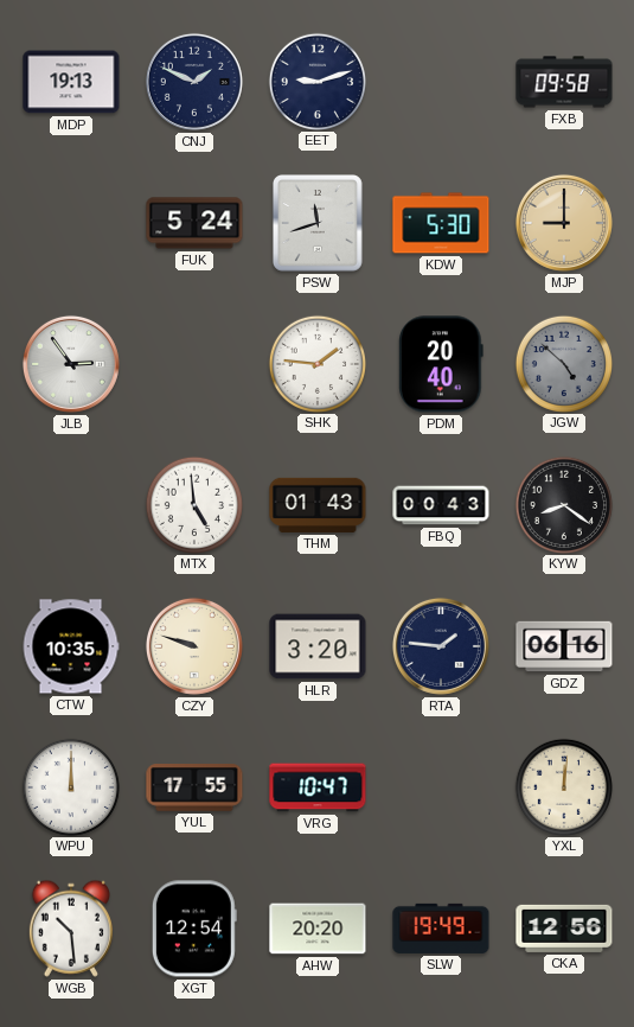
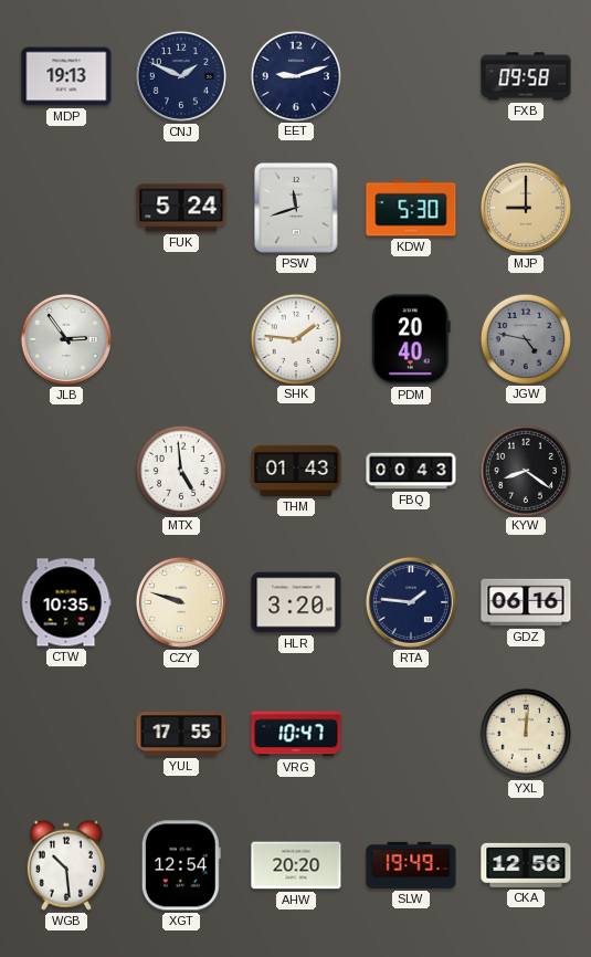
JGW: 4:52 -> 4:47
WPU: 12:00 -> none
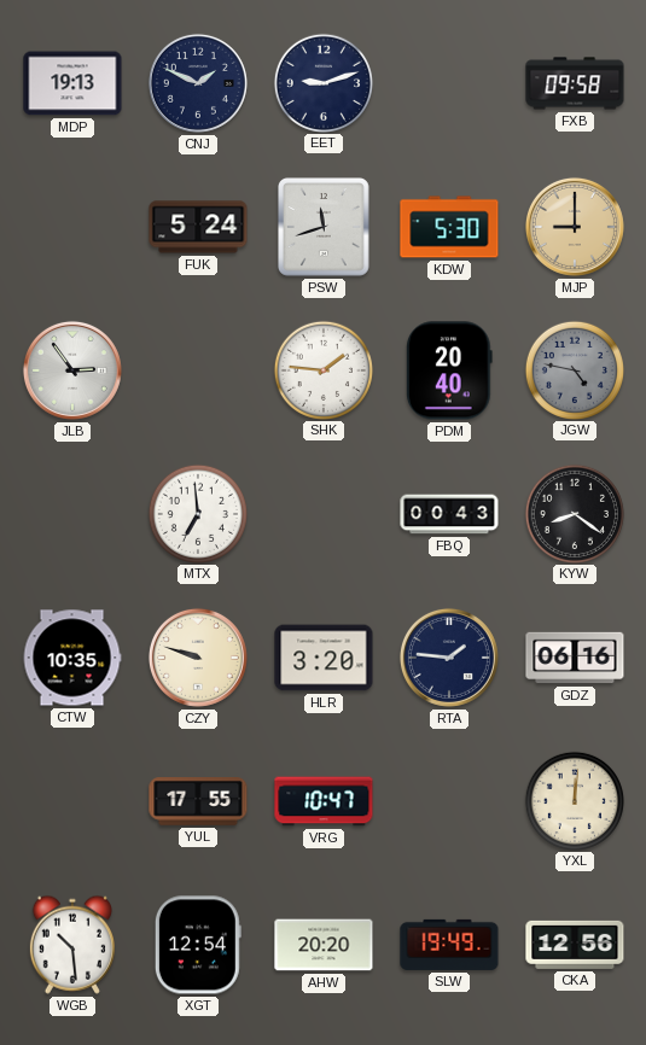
MTX: 4:59 -> 6:59
THM: 01:43 -> none
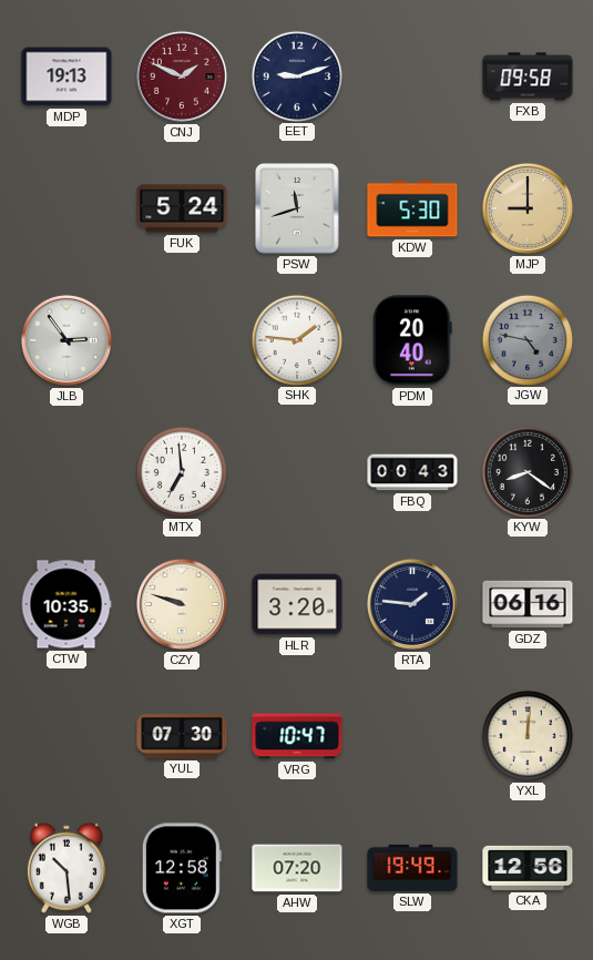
CNJ dial: navy -> burgundy
YUL: 17:55 -> 07:30
XGT: 12:54 -> 12:58
AHW: 20:20 -> 07:20
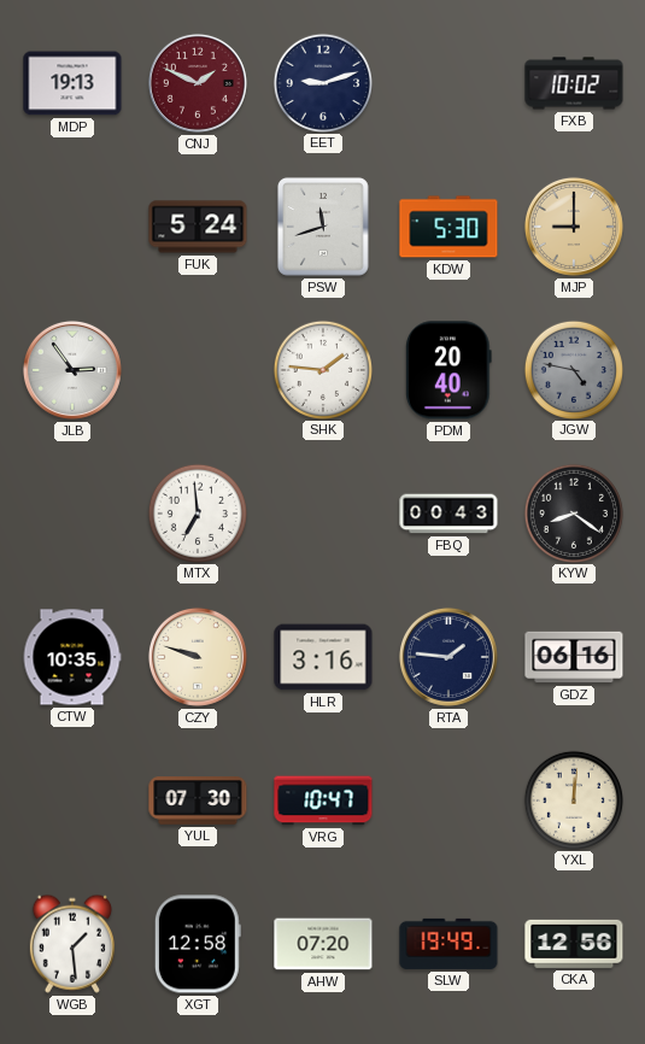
FXB: 09:58 -> 10:02
HLR: 3:20 -> 3:16
WGB: 10:29 -> 1:29
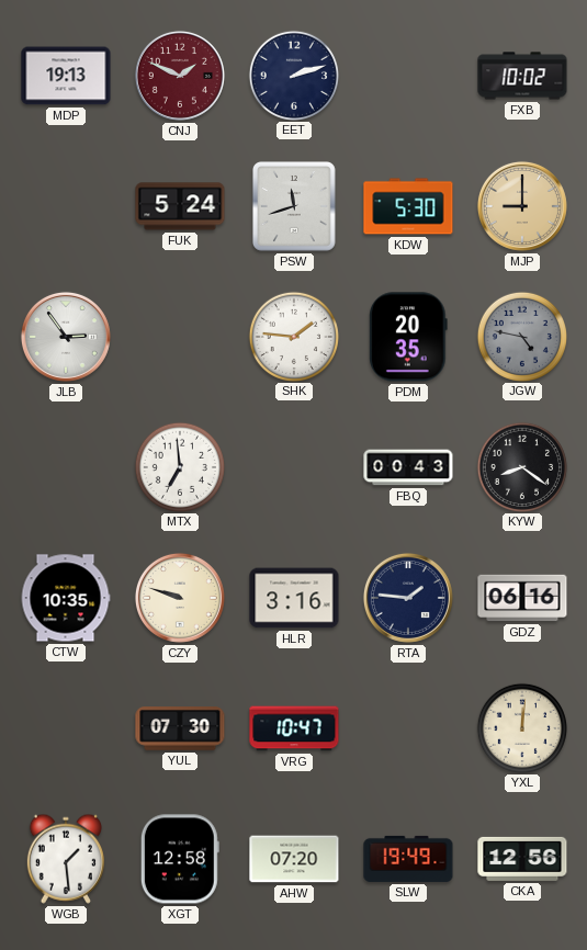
EET: 9:12 -> 2:12
PDM: 20:40 -> 20:35
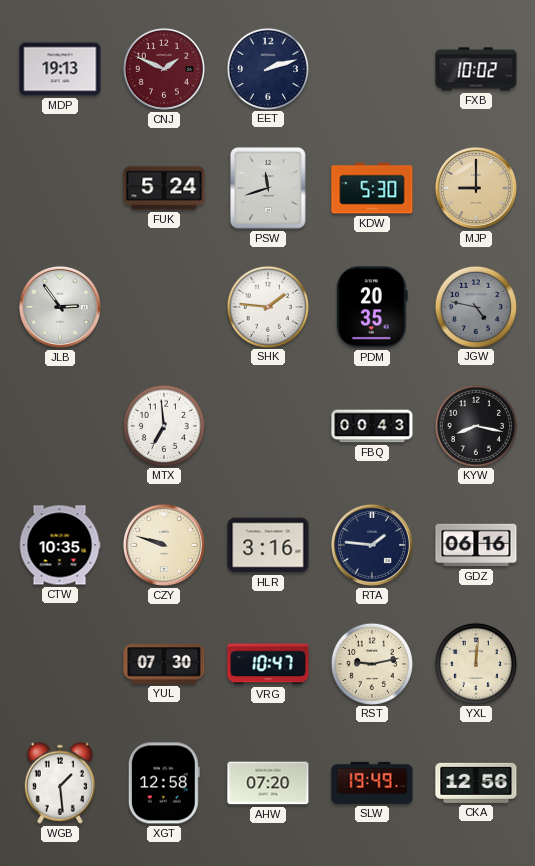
KYW: 8:21 -> 8:17
RST: none -> 9:13
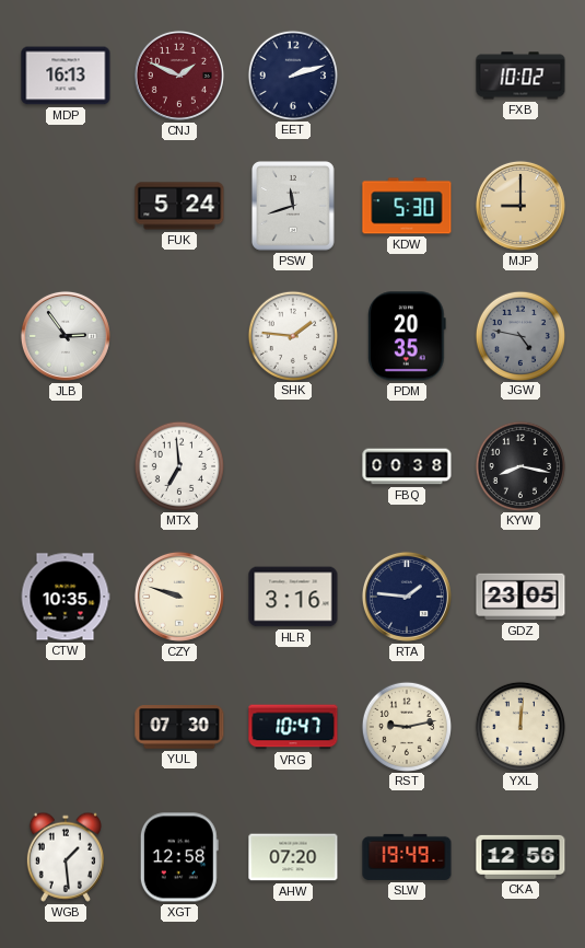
MDP: 19:13 -> 16:13
FBQ: 00:43 -> 00:38
GDZ: 06:16 -> 23:05
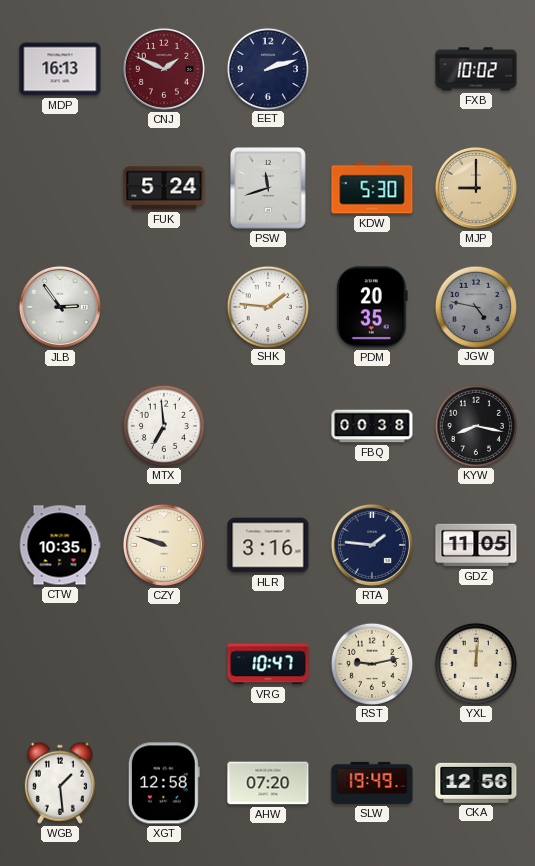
GDZ: 23:05 -> 11:05
YUL: 07:30 -> none
